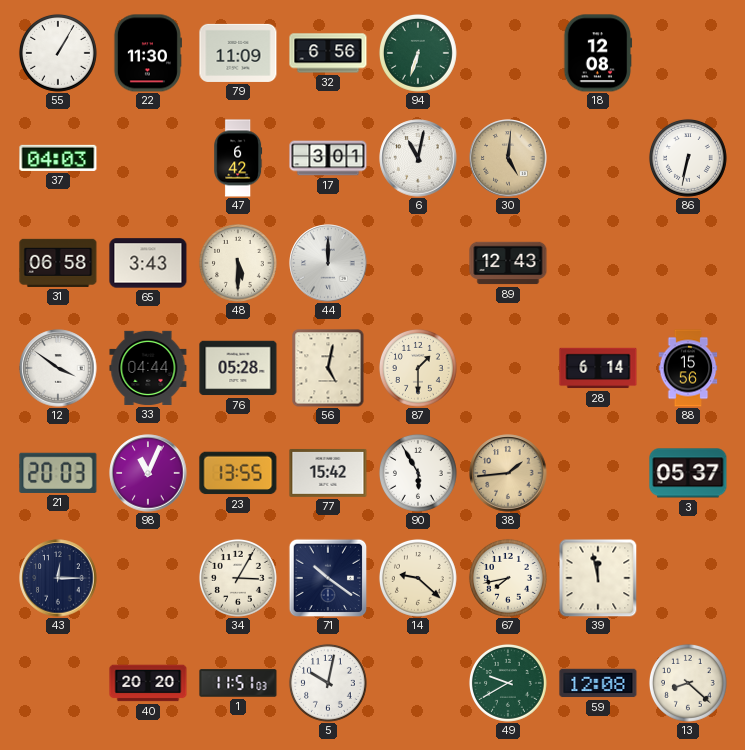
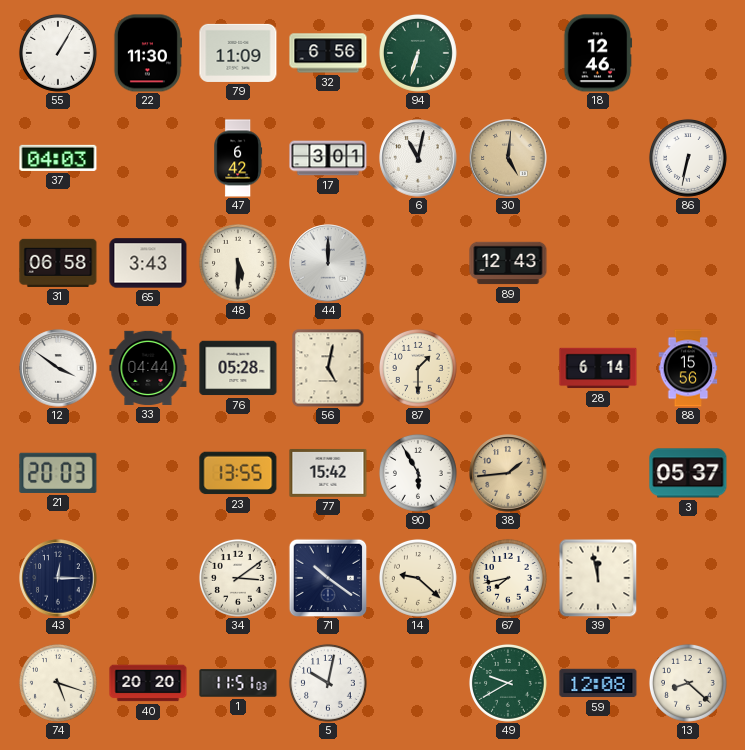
18: 12:08 -> 12:46
98: 11:04 -> none
34: 3:05 -> 3:09
74: none -> 5:18
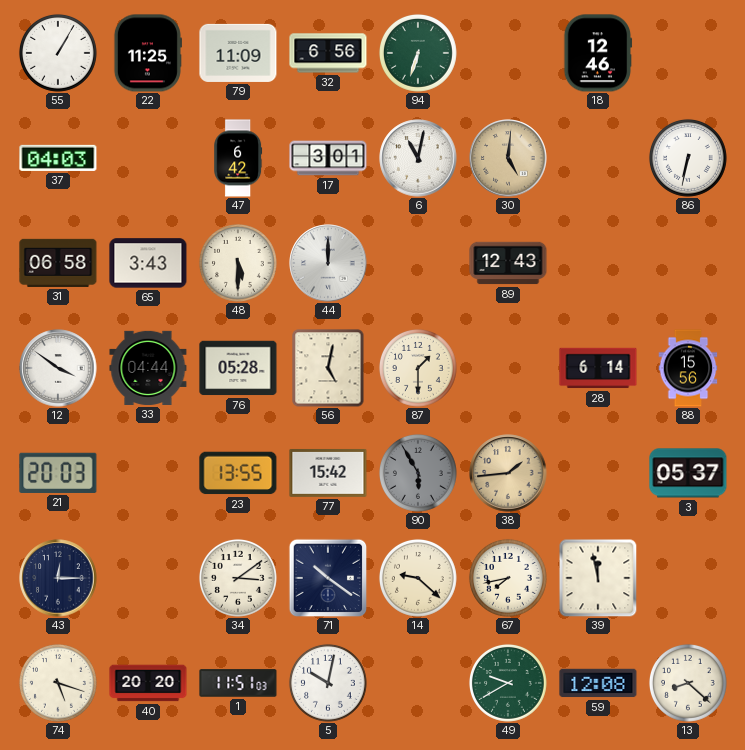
22: 11:30 -> 11:25
90 dial: white -> grey
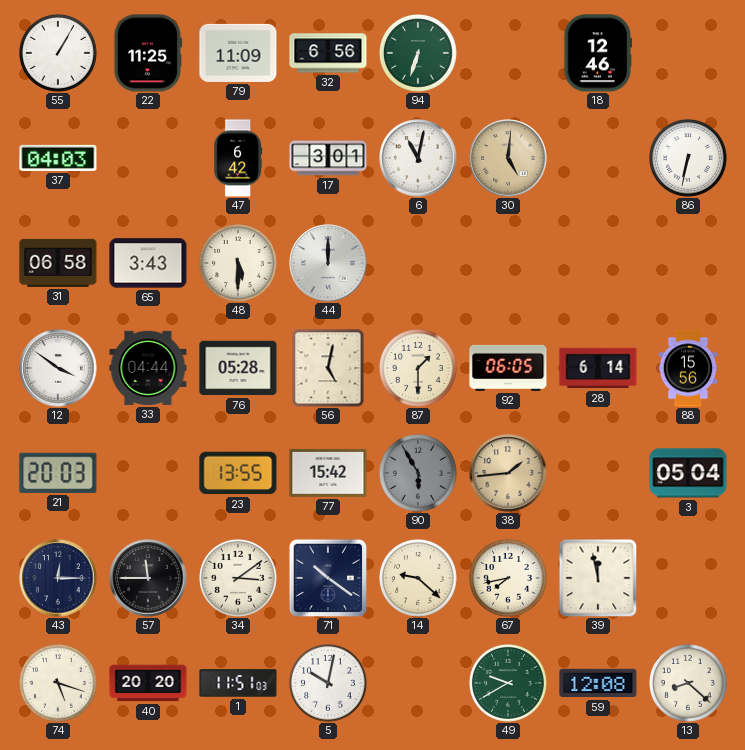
89: 12:43 -> none
92: none -> 06:05
3: 05:37 -> 05:04
57: none -> 11:45
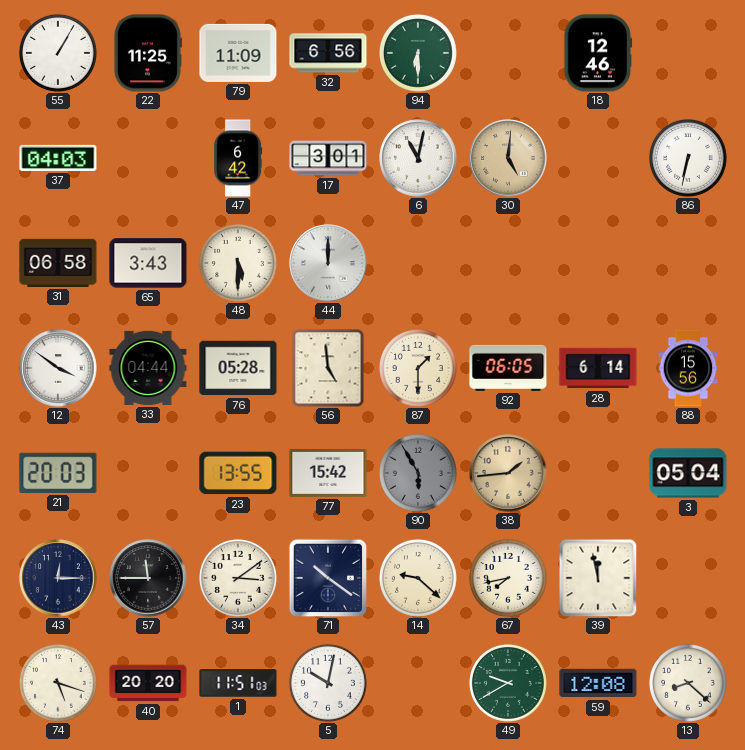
94: 6:33 -> 6:30
56: 5:02 -> 4:59
